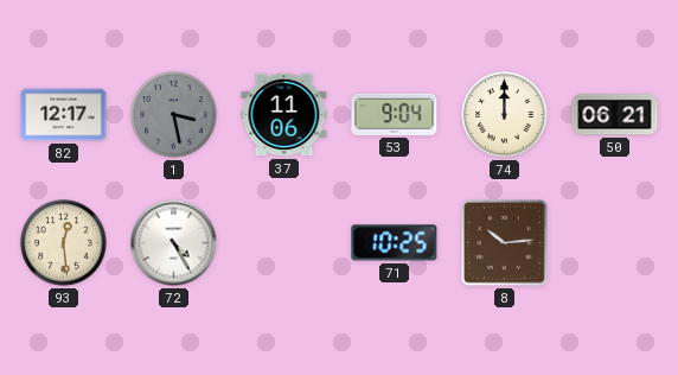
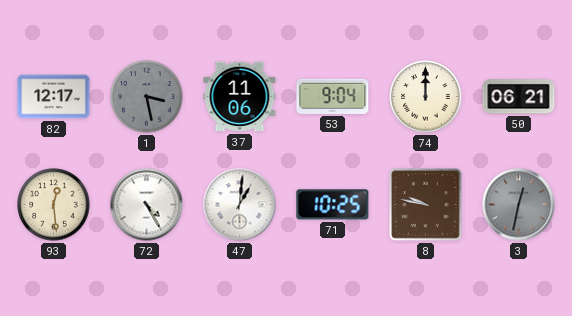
47: none -> 1:01
8: 10:14 -> 9:47
3: none -> 12:32
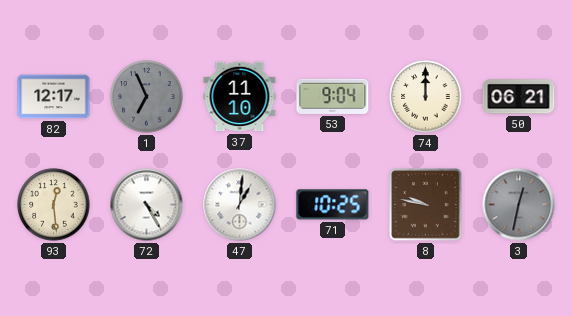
1: 3:28 -> 6:56
37: 11:06 -> 11:10
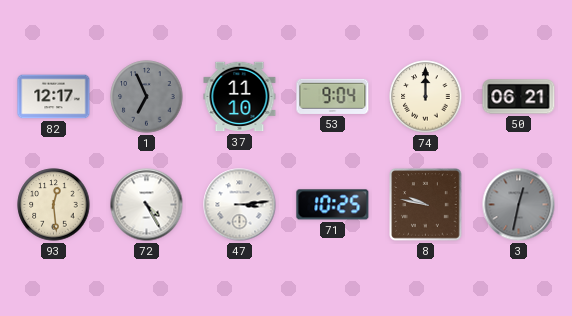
47: 1:01 -> 3:14
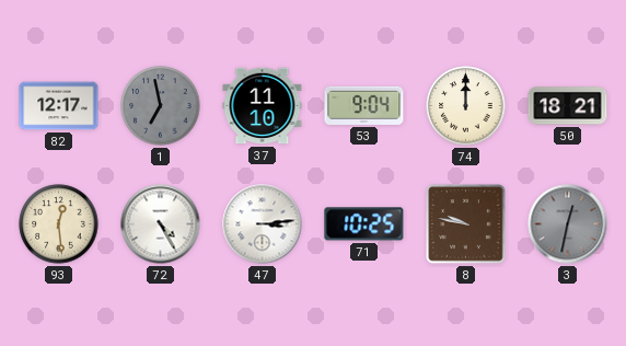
1: 6:56 -> 6:58
50: 06:21 -> 18:21
